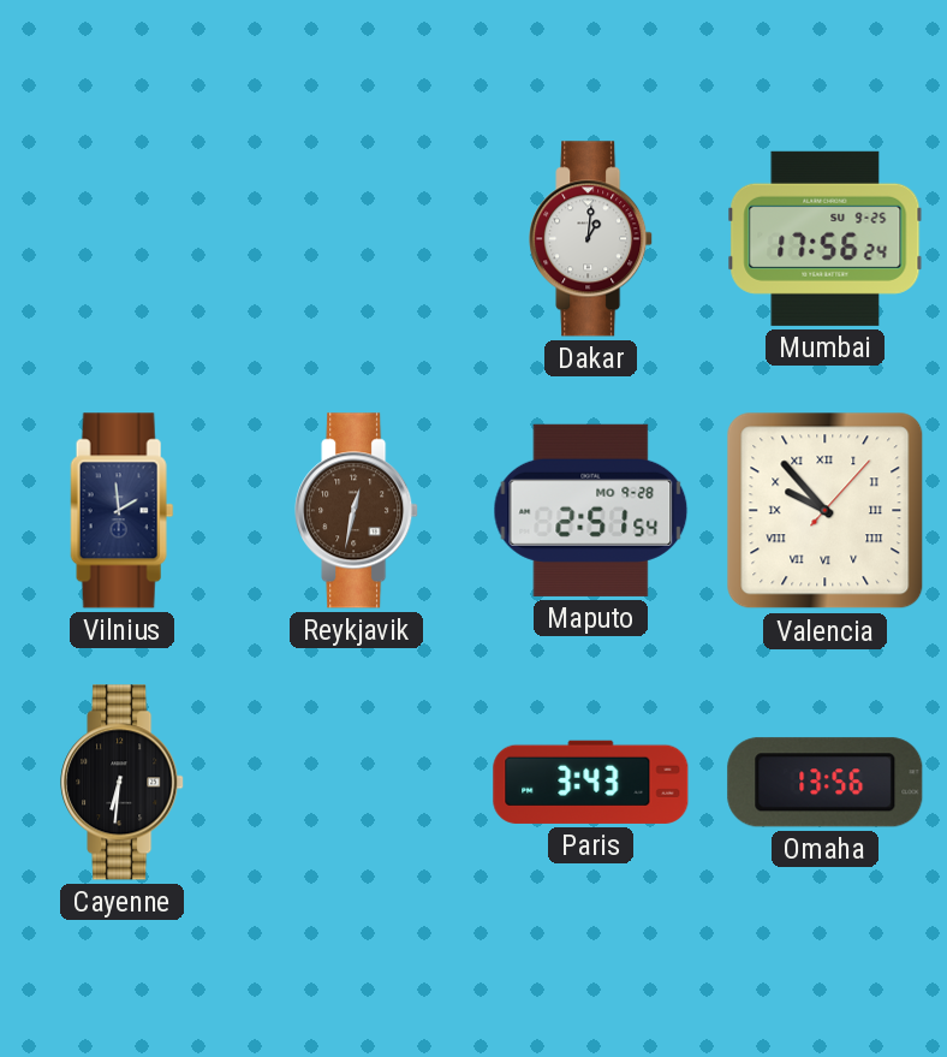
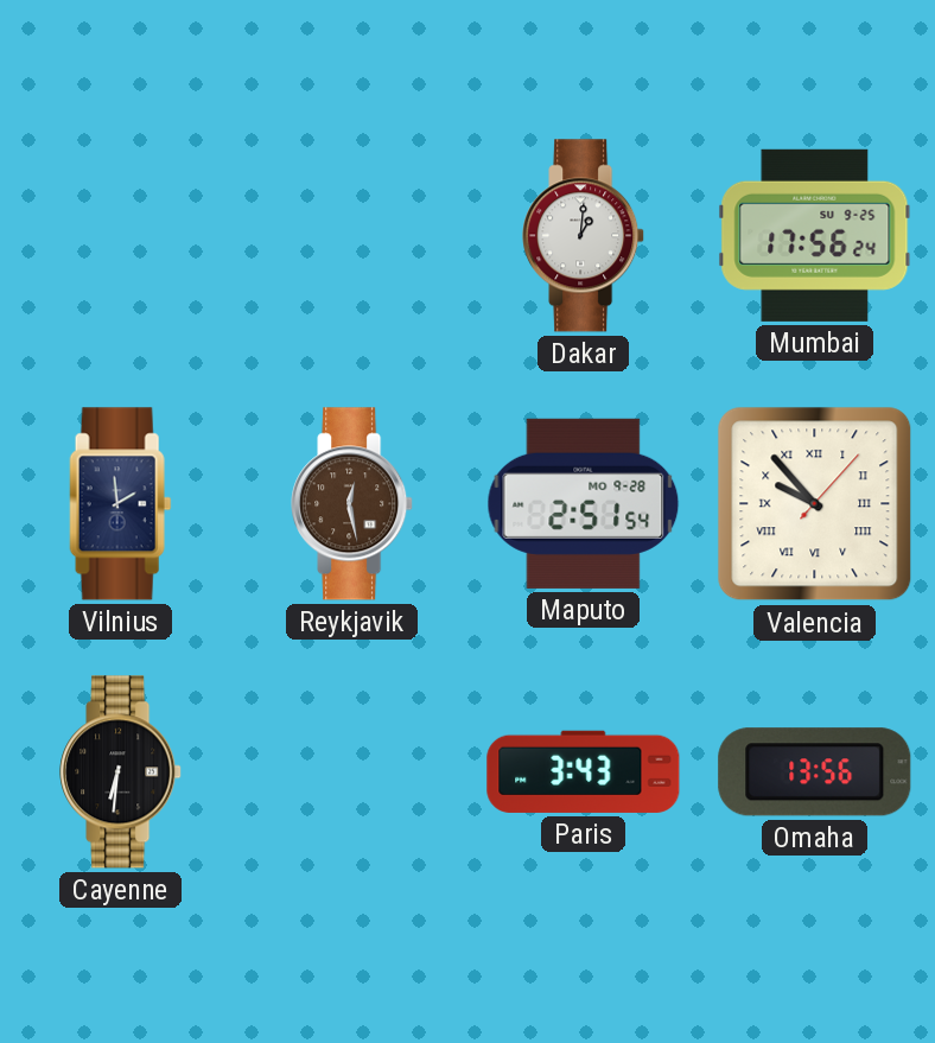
Reykjavik: 12:32 -> 12:28
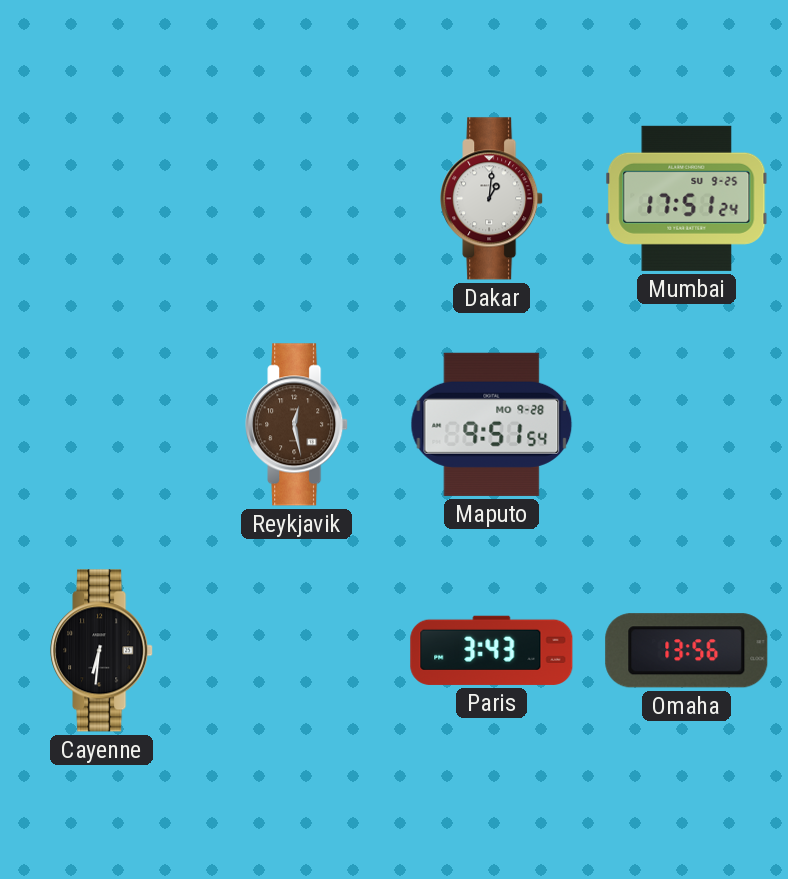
Mumbai: 17:56 -> 17:51
Vilnius: 1:59 -> none
Maputo: 2:51 -> 9:51
Valencia: 9:53 -> none
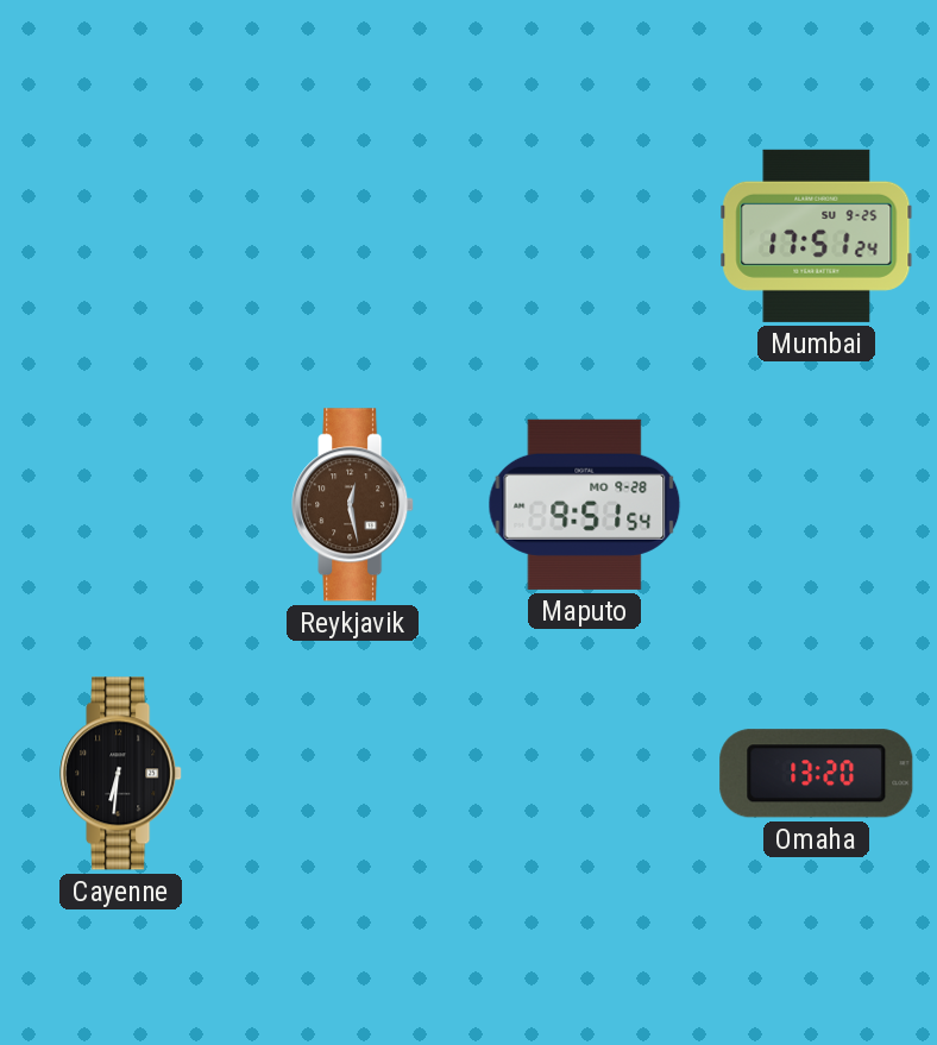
Dakar: 1:01 -> none
Paris: 3:43 -> none
Omaha: 13:56 -> 13:20
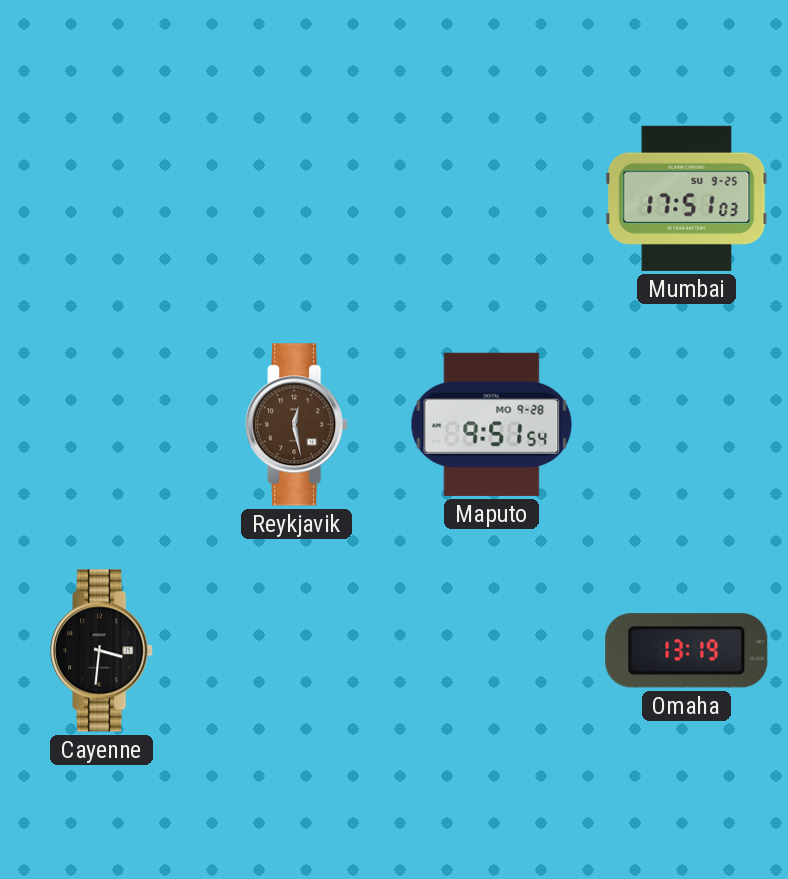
Mumbai: 17:51:24 -> 17:51:03
Cayenne: 6:31 -> 3:31
Omaha: 13:20 -> 13:19
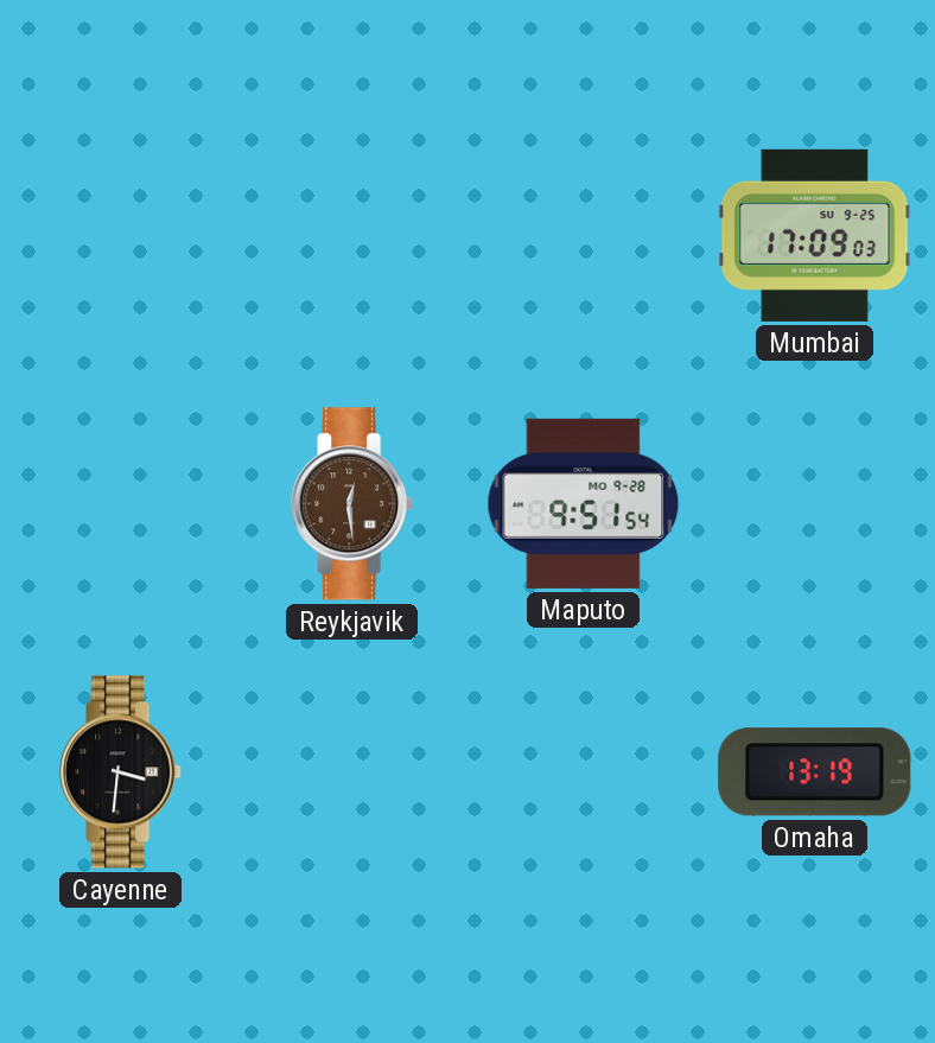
Mumbai: 17:51 -> 17:09
Reykjavik: 12:28 -> 12:29
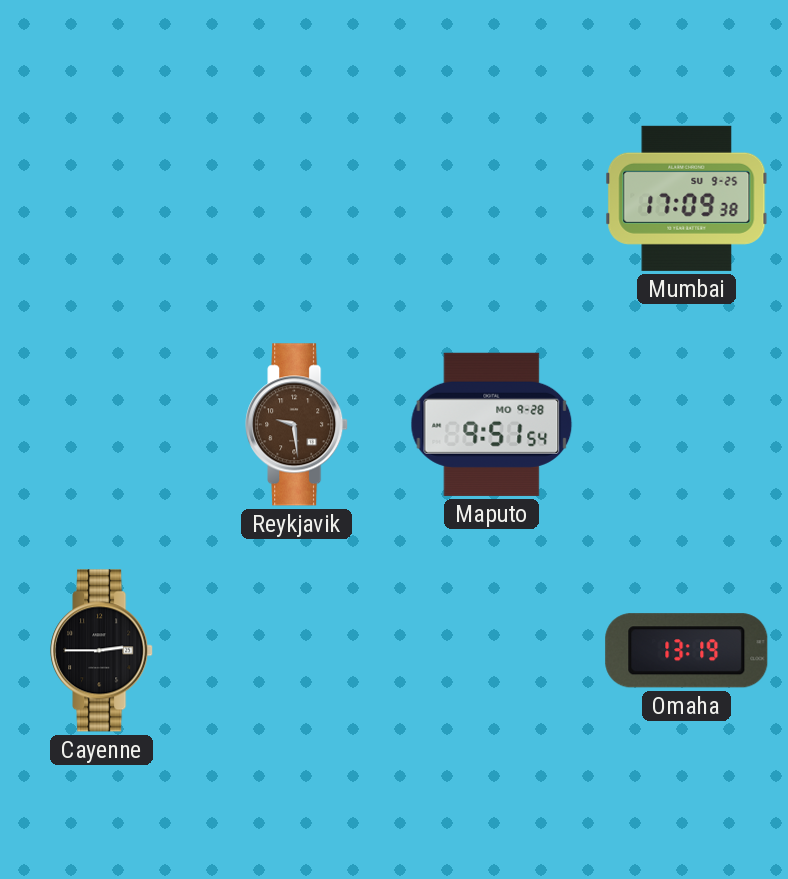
Mumbai: 17:09:03 -> 17:09:38
Reykjavik: 12:29 -> 9:29
Cayenne: 3:31 -> 2:45
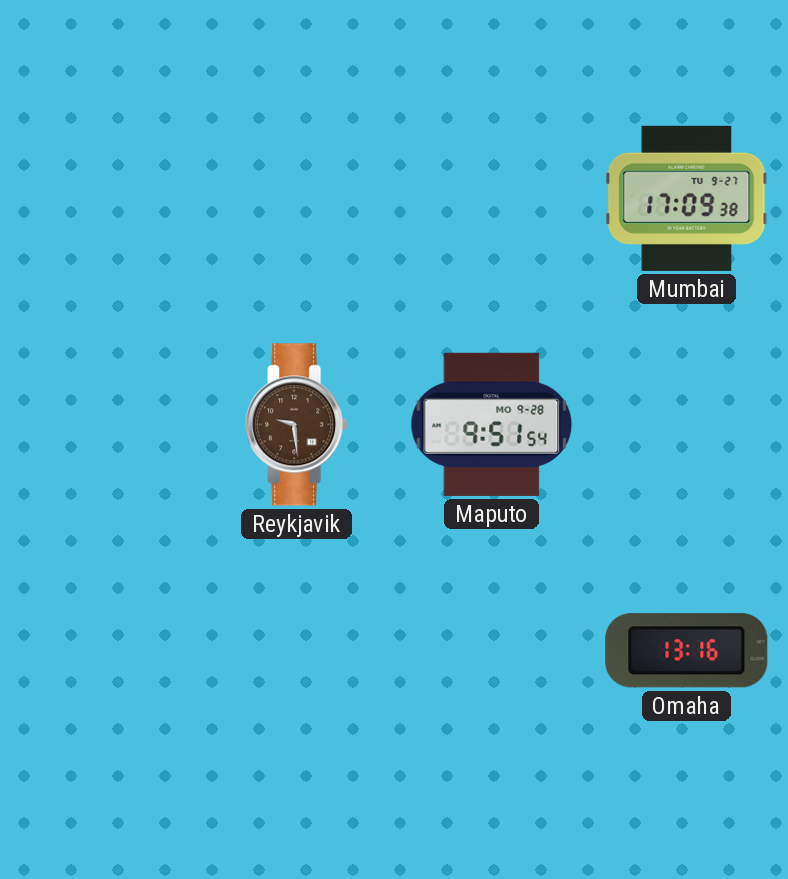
Mumbai date: SU 9-25 -> TU 9-27
Cayenne: 2:45 -> none
Omaha: 13:19 -> 13:16
